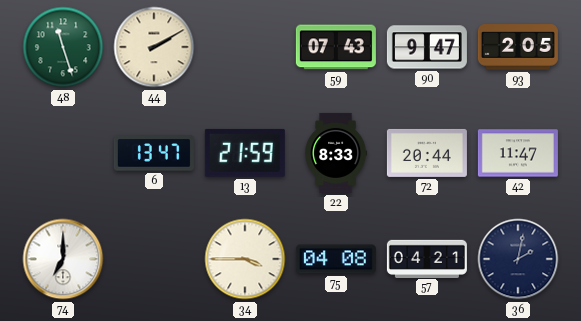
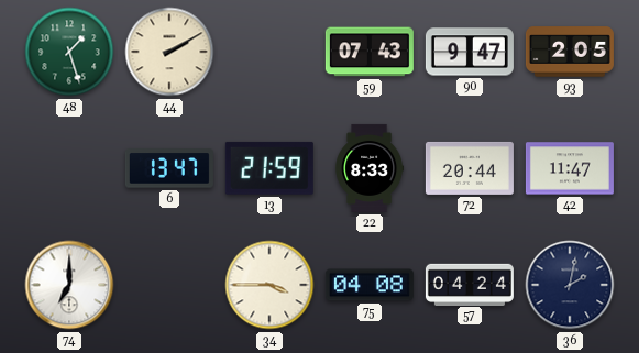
48: 11:27 -> 1:27
57: 04:21 -> 04:24
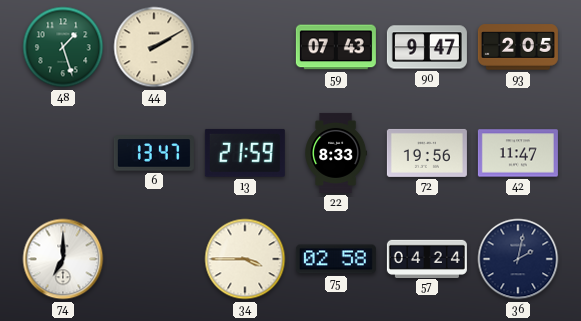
72: 20:44 -> 19:56
75: 04:08 -> 02:58
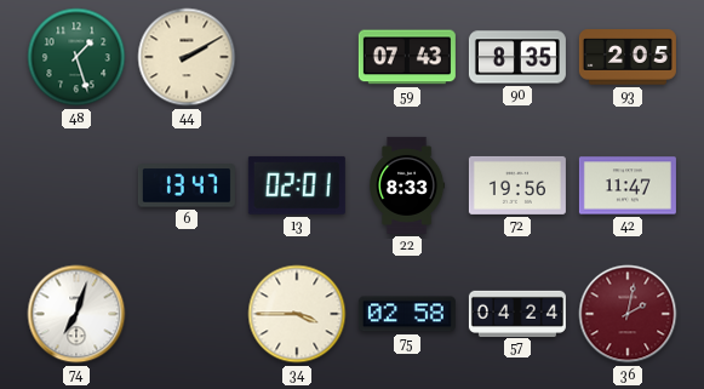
90: 9:47 -> 8:35
13: 21:59 -> 02:01
74: 7:00 -> 7:03
36 dial: navy -> burgundy
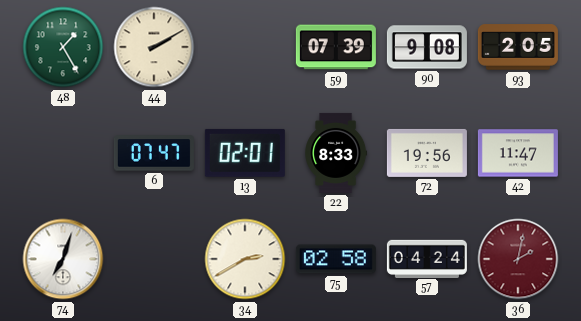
48: 1:27 -> 1:25
59: 07:43 -> 07:39
90: 8:35 -> 9:08
6: 13:47 -> 07:47
34: 3:45 -> 2:40
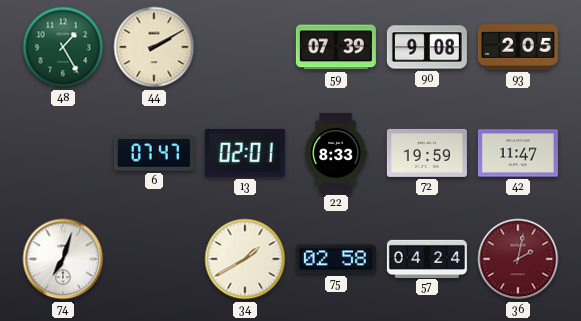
72: 19:56 -> 19:59
34: 2:40 -> 1:40
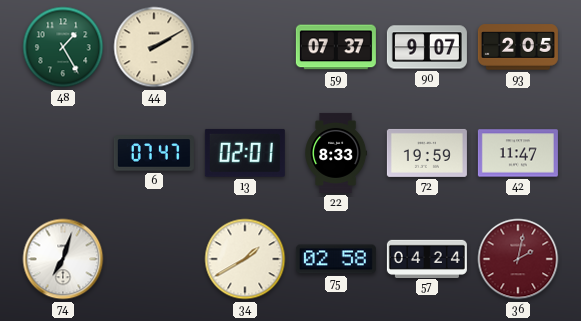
59: 07:39 -> 07:37
90: 9:08 -> 9:07
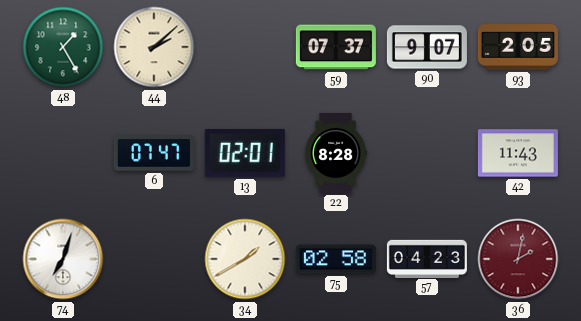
44: 2:10 -> 2:08
22: 8:33 -> 8:28
72: 19:59 -> none
42: 11:47 -> 11:43
57: 04:24 -> 04:23
